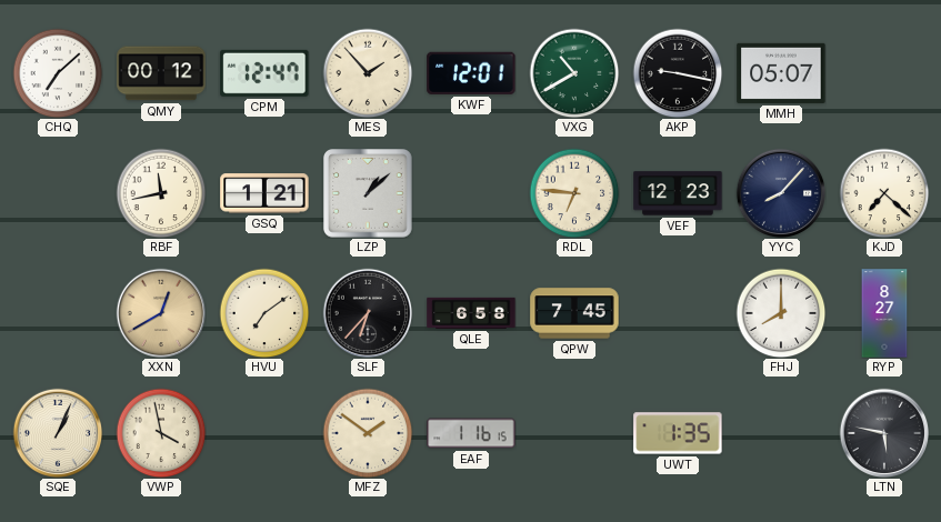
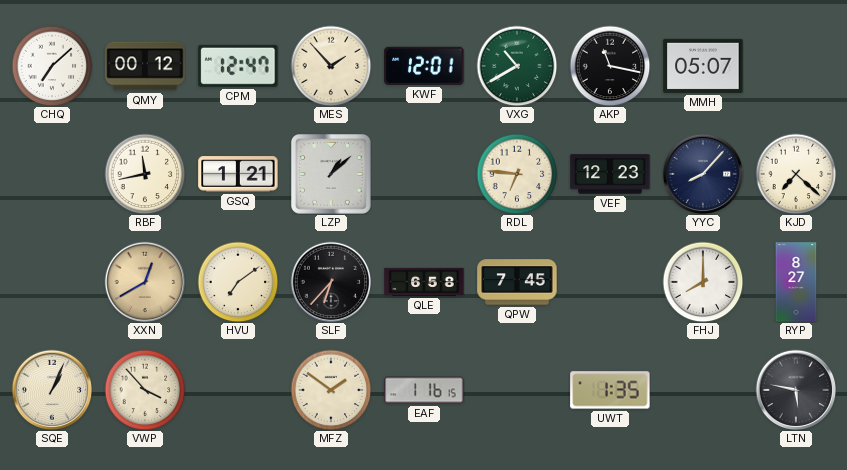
AKP: 9:17 -> 11:17
VWP: 3:58 -> 3:53
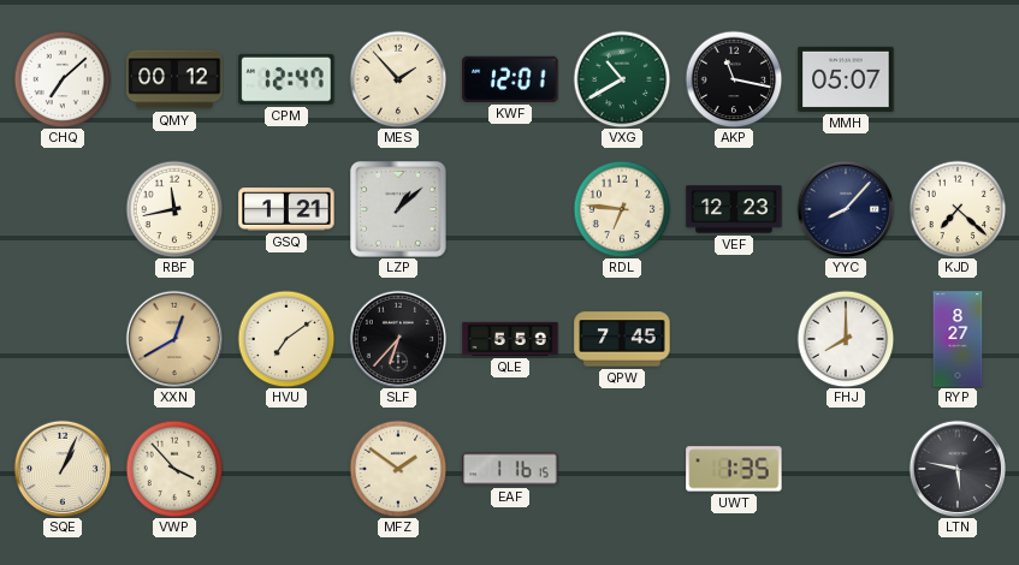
QLE: 6:58 -> 5:59
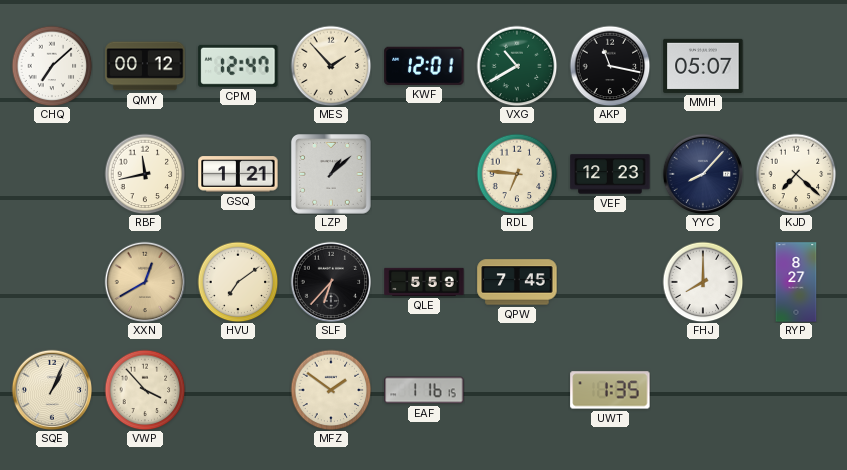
LTN: 5:47 -> none
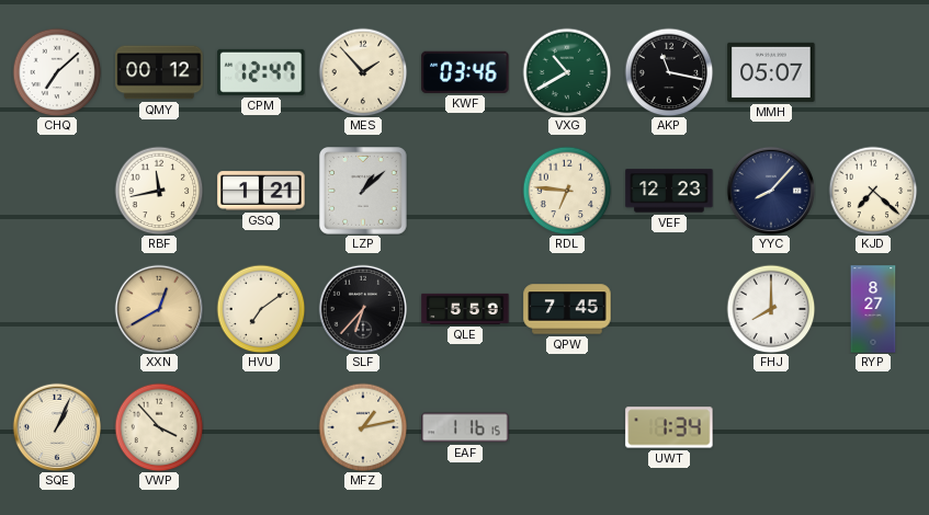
KWF: 12:01 -> 03:46
MFZ: 1:51 -> 1:13
UWT: 1:35 -> 1:34
